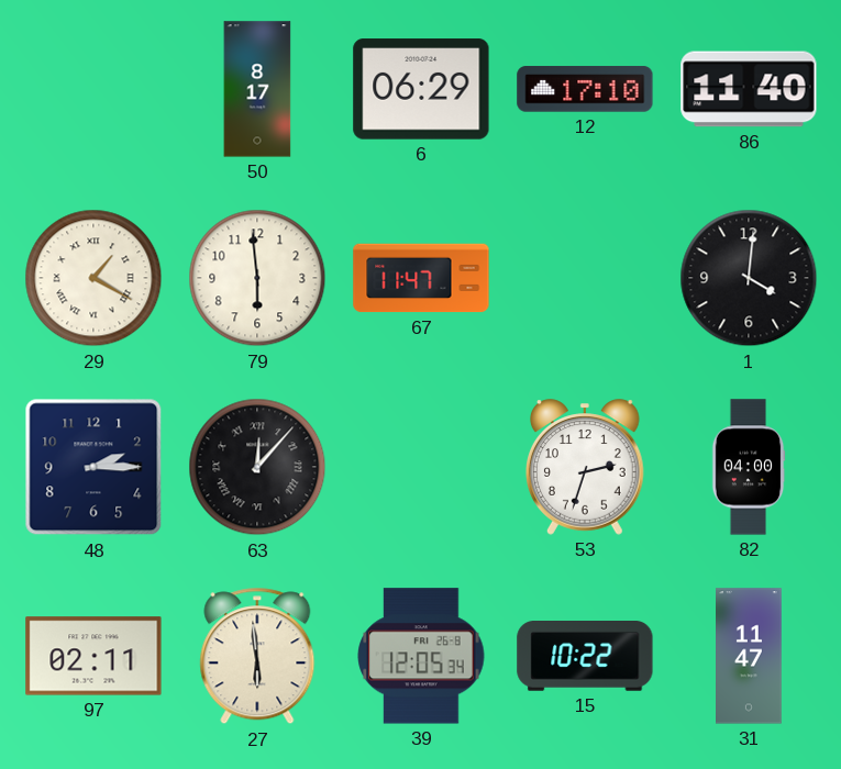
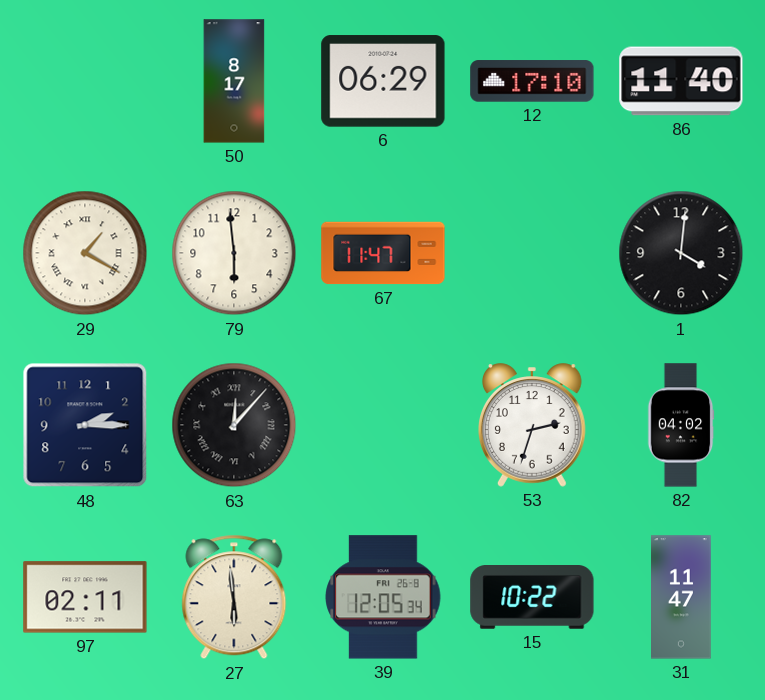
82: 04:00 -> 04:02
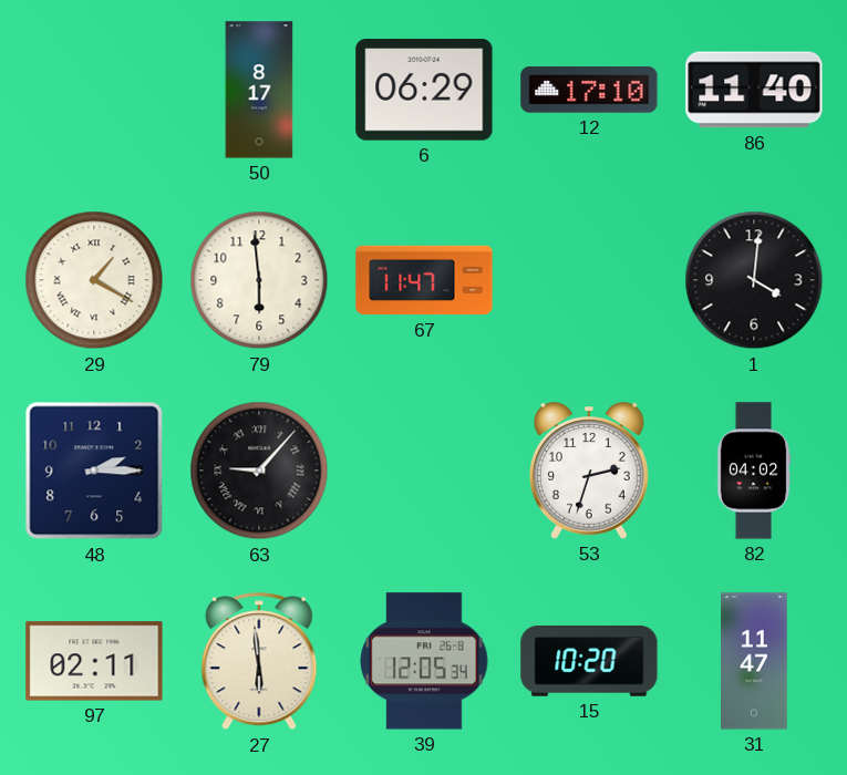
63: 12:07 -> 9:07
15: 10:22 -> 10:20
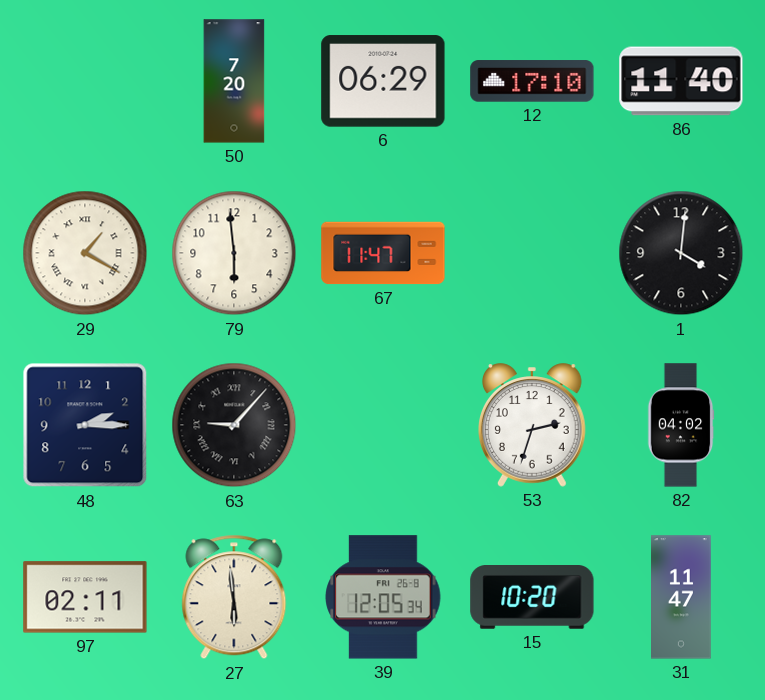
50: 8:17 -> 7:20
